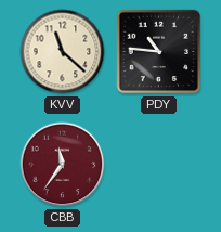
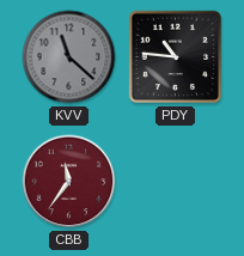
KVV dial: cream -> grey
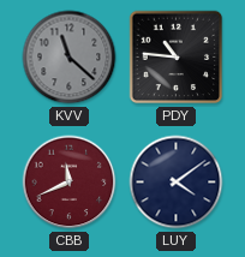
CBB: 11:36 -> 11:41
LUY: none -> 4:09
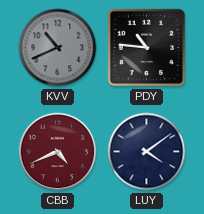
KVV: 11:22 -> 10:41
CBB: 11:41 -> 4:41
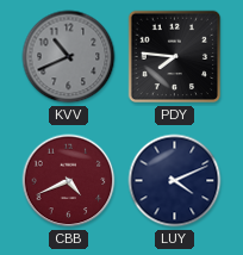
PDY: 10:46 -> 7:46
LUY: 4:09 -> 4:11
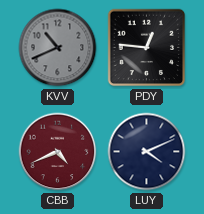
PDY: 7:46 -> 12:46
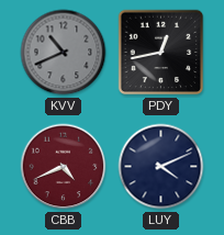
PDY: 12:46 -> 12:43
